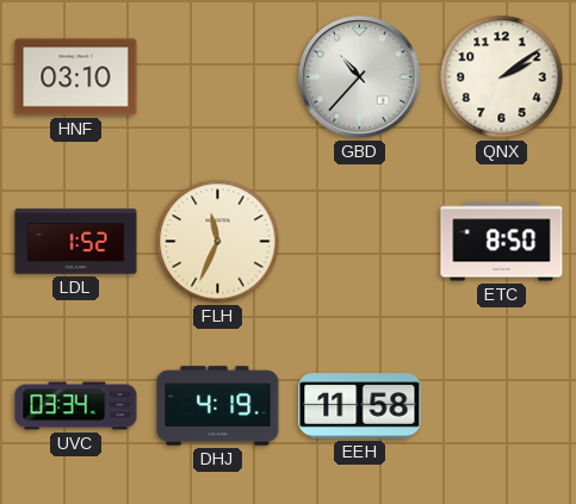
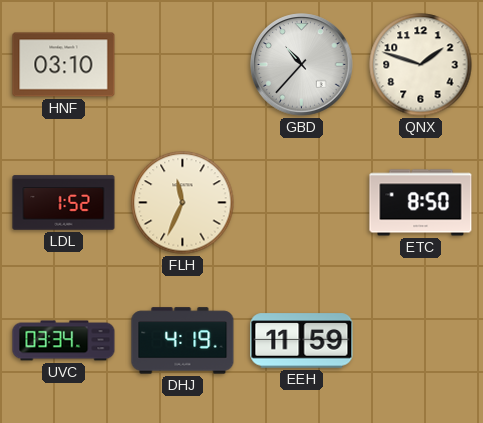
QNX: 2:09 -> 1:48
EEH: 11:58 -> 11:59
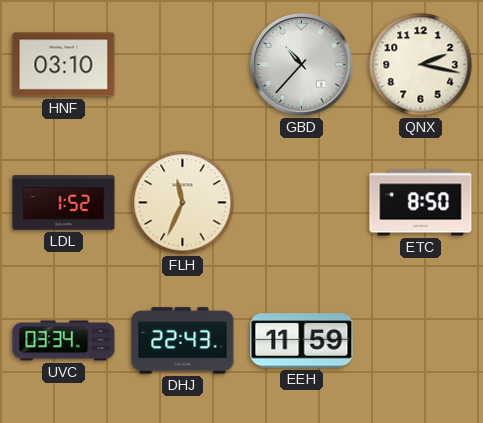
QNX: 1:48 -> 2:17
DHJ: 4:19 -> 22:43
